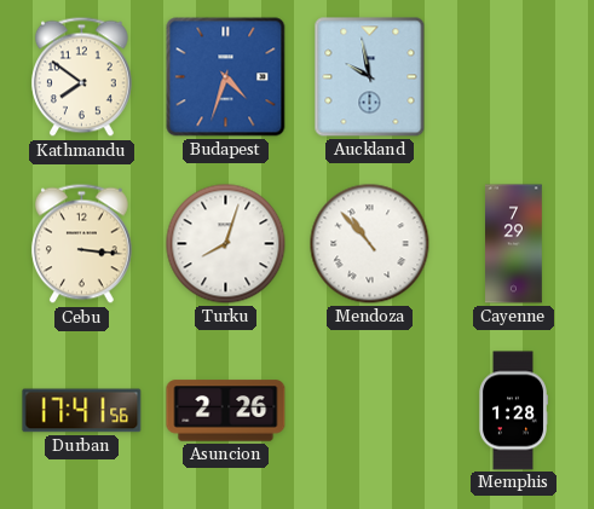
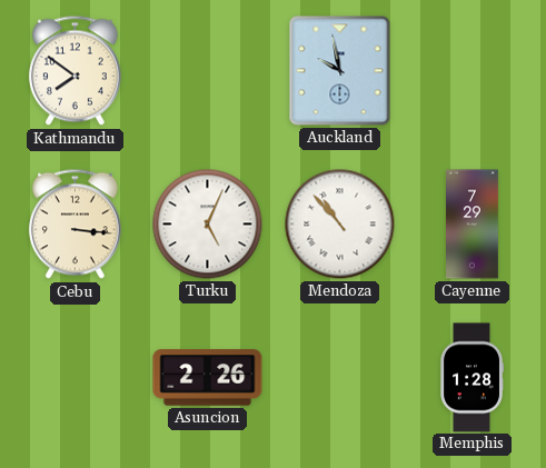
Budapest: 4:33 -> none
Turku: 8:03 -> 5:04
Durban: 17:41 -> none
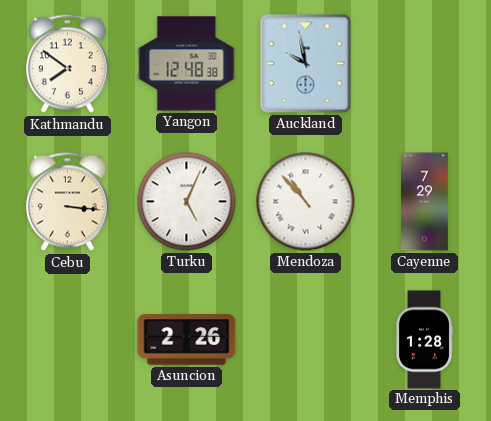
Yangon: none -> 12:48
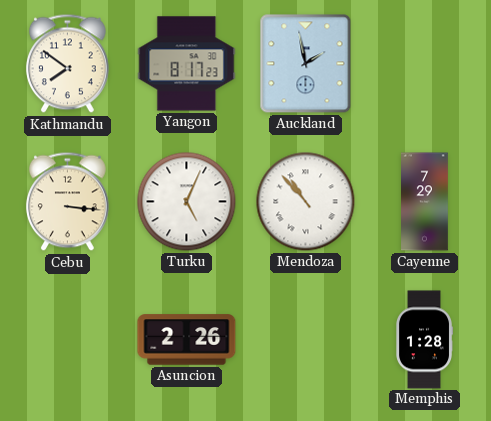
Yangon: 12:48 -> 8:17
Auckland: 9:58 -> 1:58
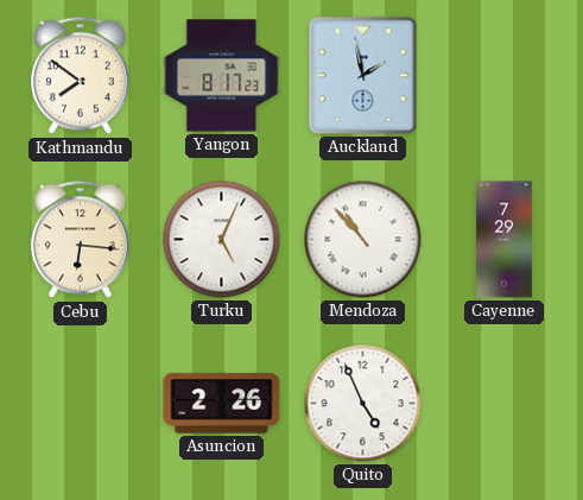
Cebu: 3:16 -> 6:16
Quito: none -> 4:56
Memphis: 1:28 -> none
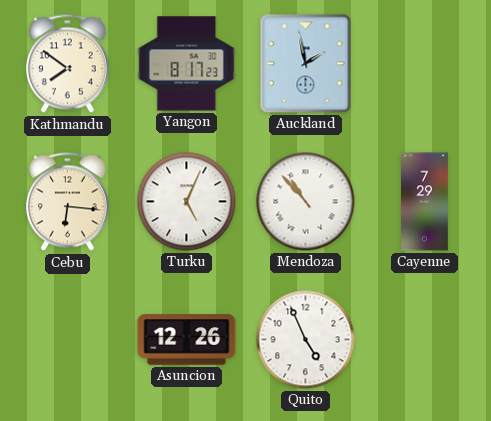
Asuncion: 2:26 -> 12:26
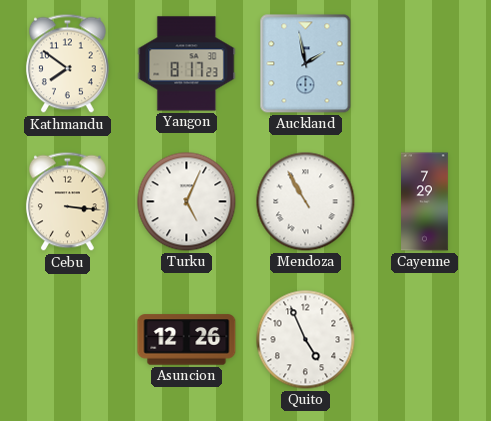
Cebu: 6:16 -> 3:16
Mendoza: 10:53 -> 10:55
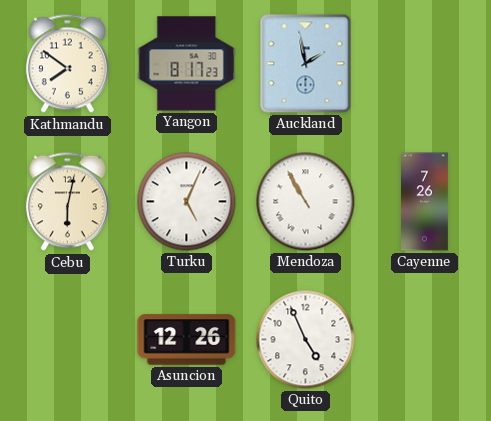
Cebu: 3:16 -> 6:02
Cayenne: 7:29 -> 7:26
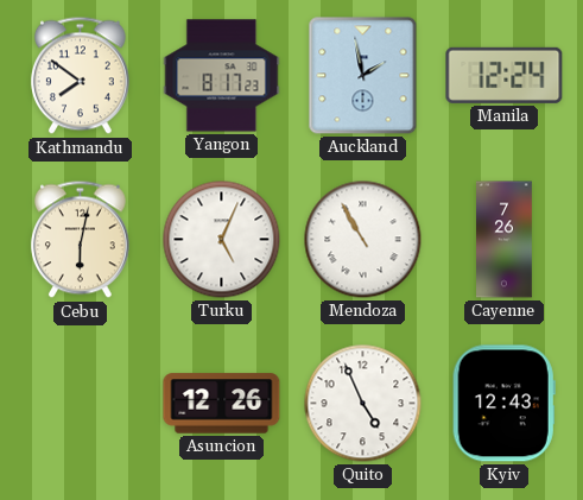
Manila: none -> 12:24
Kyiv: none -> 12:43
